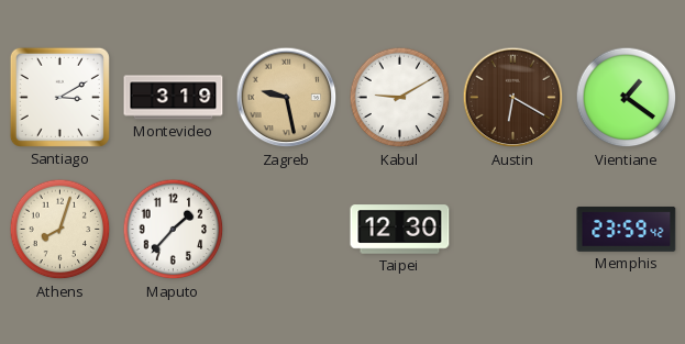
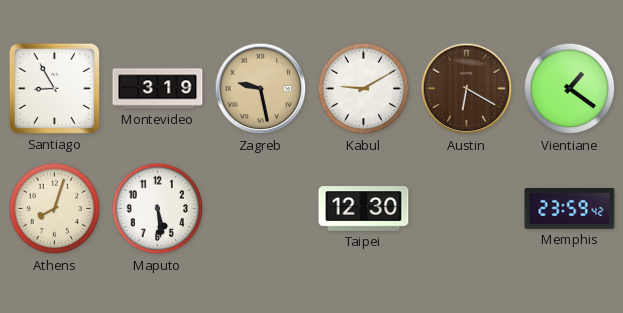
Santiago: 3:10 -> 8:55
Maputo: 1:37 -> 5:29
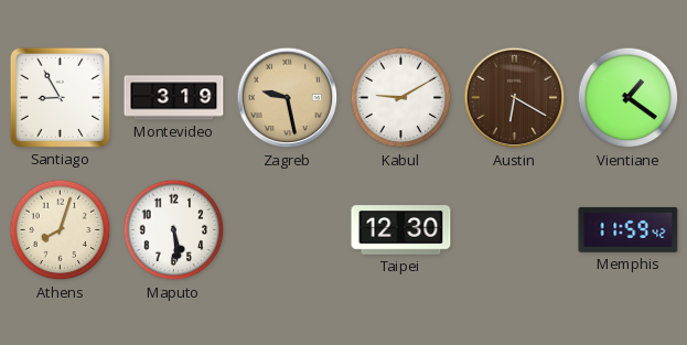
Memphis: 23:59 -> 11:59
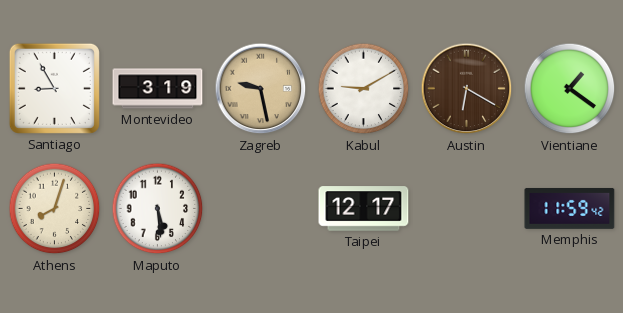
Taipei: 12:30 -> 12:17
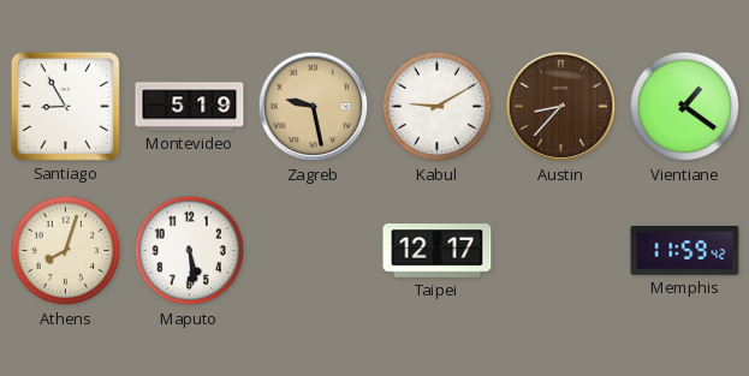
Montevideo: 3:19 -> 5:19
Austin: 6:20 -> 8:37
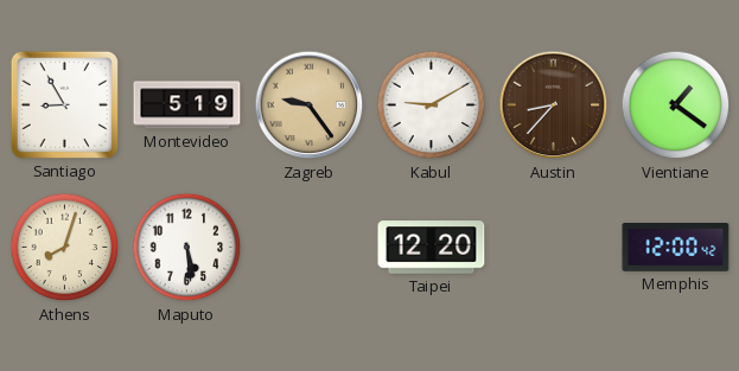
Zagreb: 9:28 -> 9:24
Taipei: 12:17 -> 12:20
Memphis: 11:59 -> 12:00
